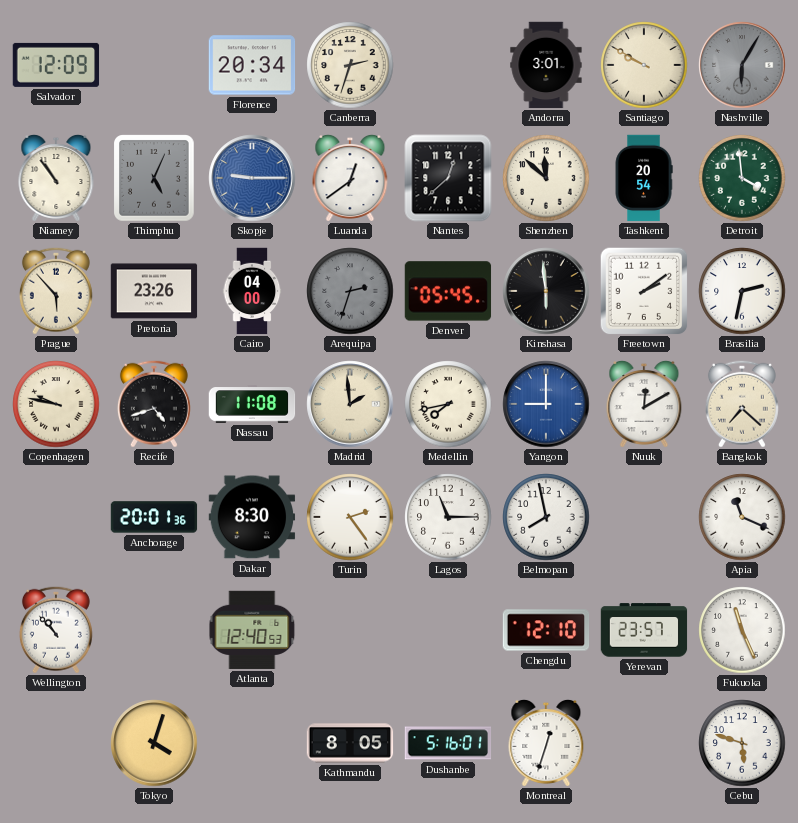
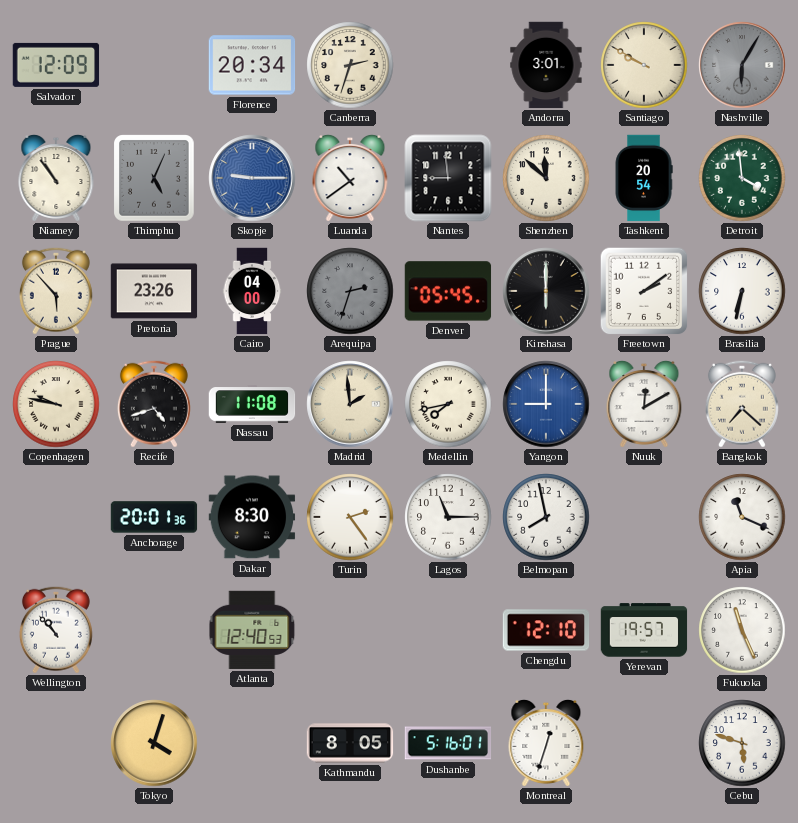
Luanda: 12:39 -> 10:39
Nantes: 12:38 -> 8:59
Kinshasa: 5:59 -> 6:00
Brasilia: 2:32 -> 6:32
Yerevan: 23:57 -> 19:57
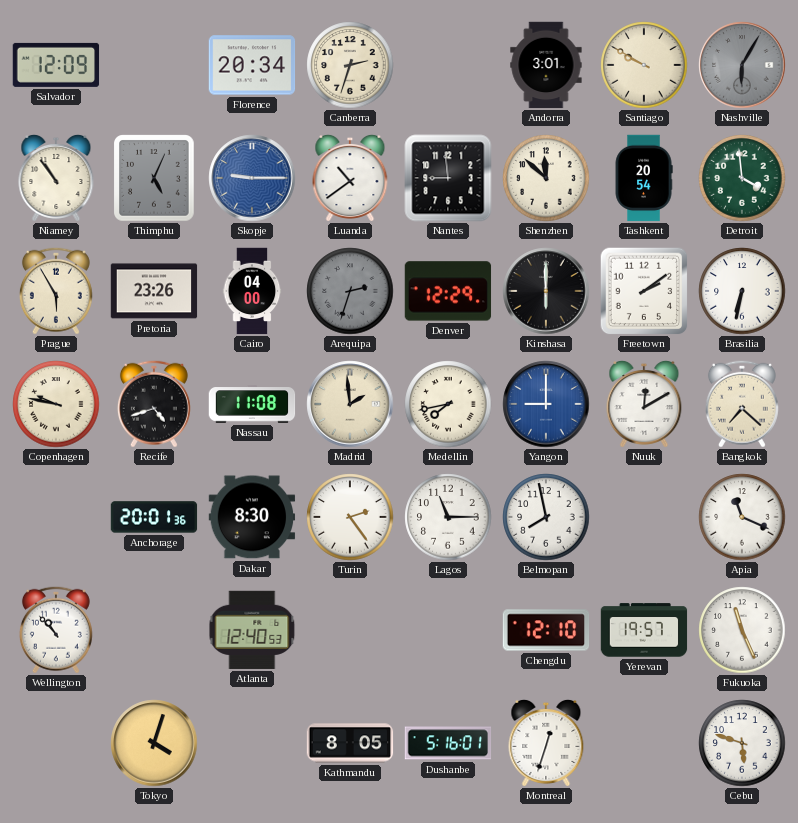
Prague: 5:53 -> 5:55
Denver: 05:45 -> 12:29
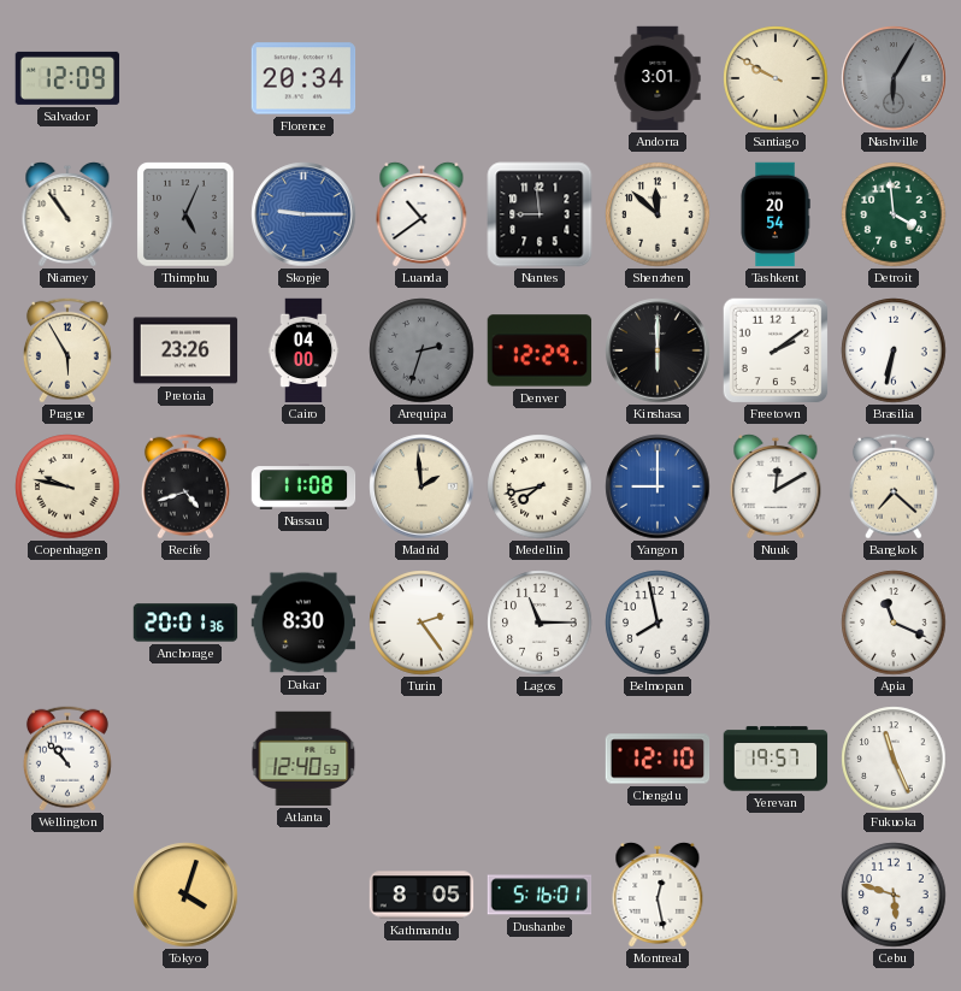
Canberra: 2:33 -> none
Montreal: 12:33 -> 12:28
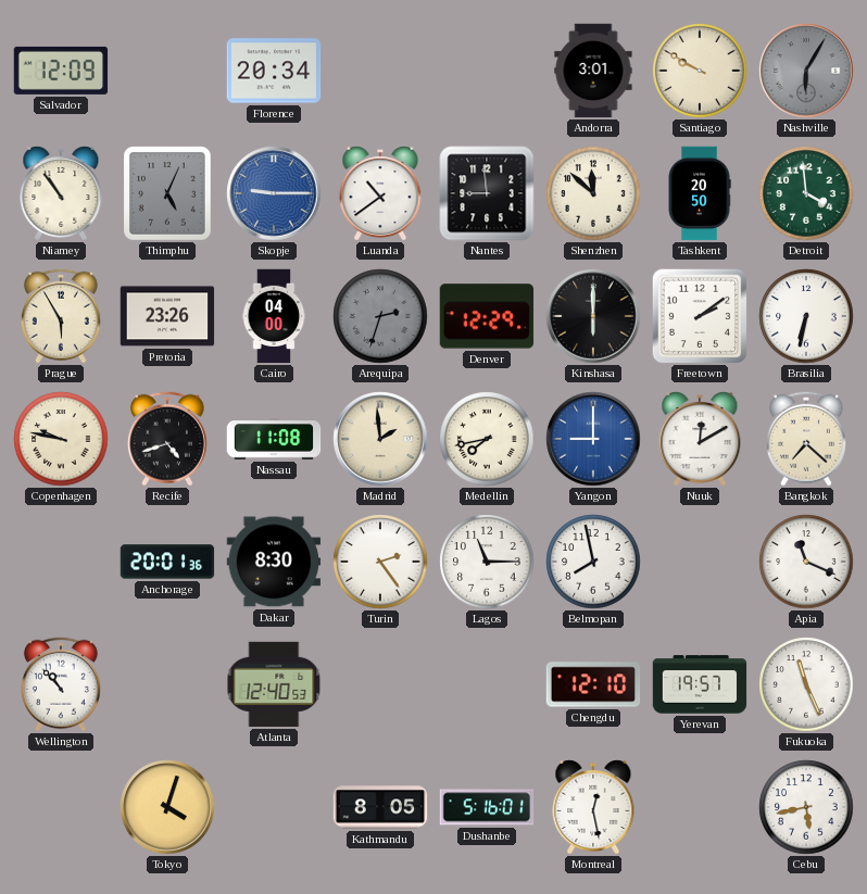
Tashkent: 20:54 -> 20:50
Cebu: 5:48 -> 5:43
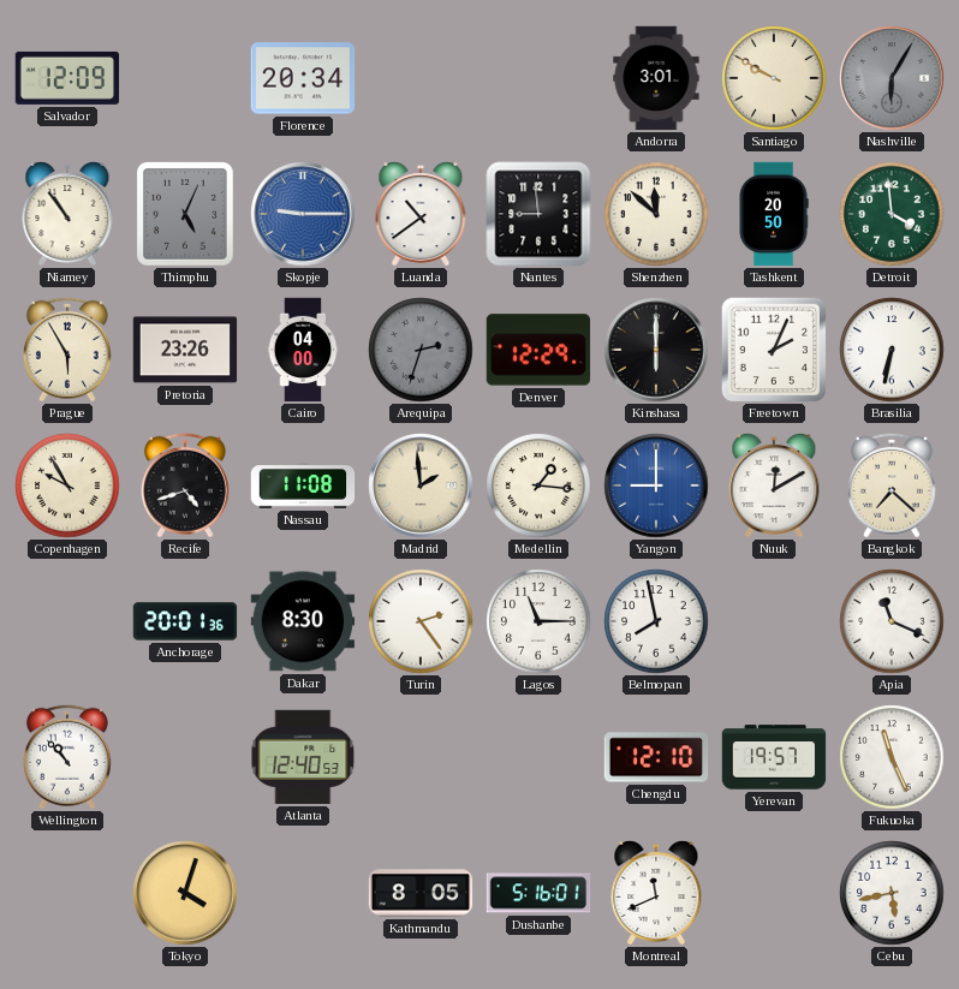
Freetown: 2:09 -> 2:04
Copenhagen: 9:47 -> 9:55
Medellin: 7:43 -> 1:16
Montreal: 12:28 -> 11:41
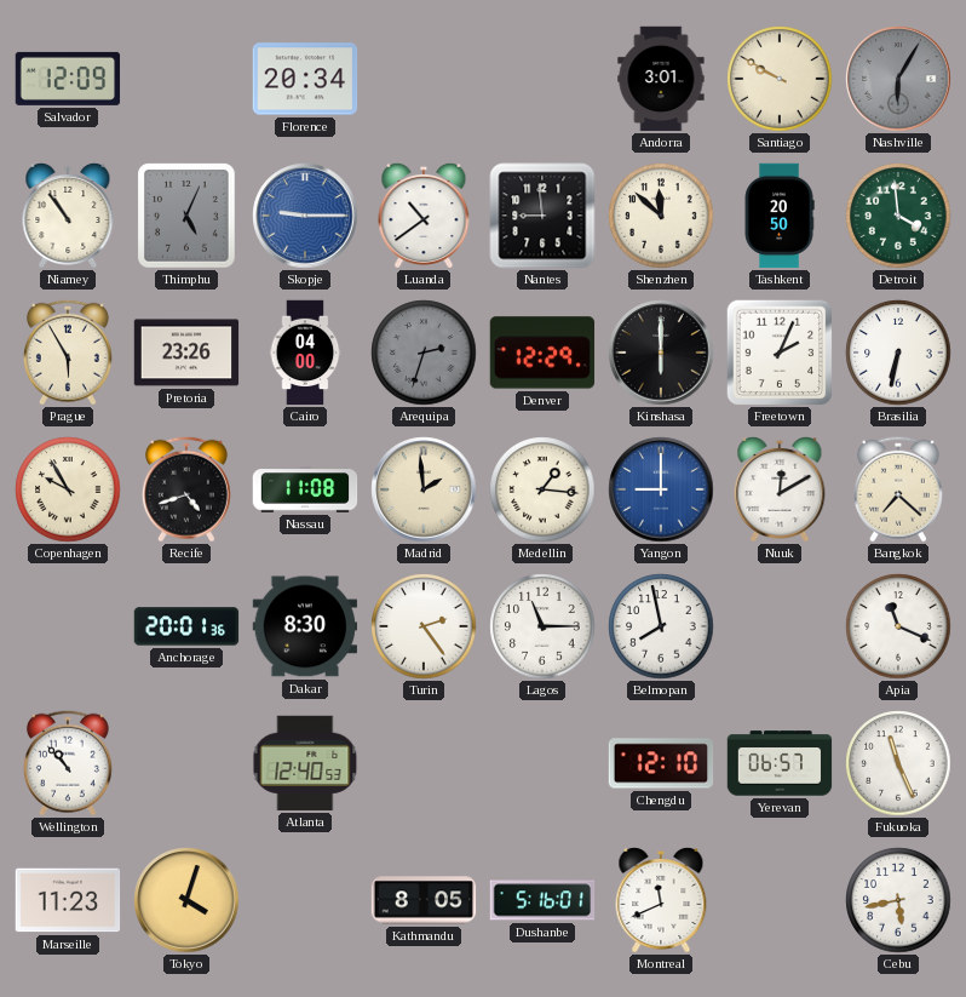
Yerevan: 19:57 -> 06:57
Marseille: none -> 11:23
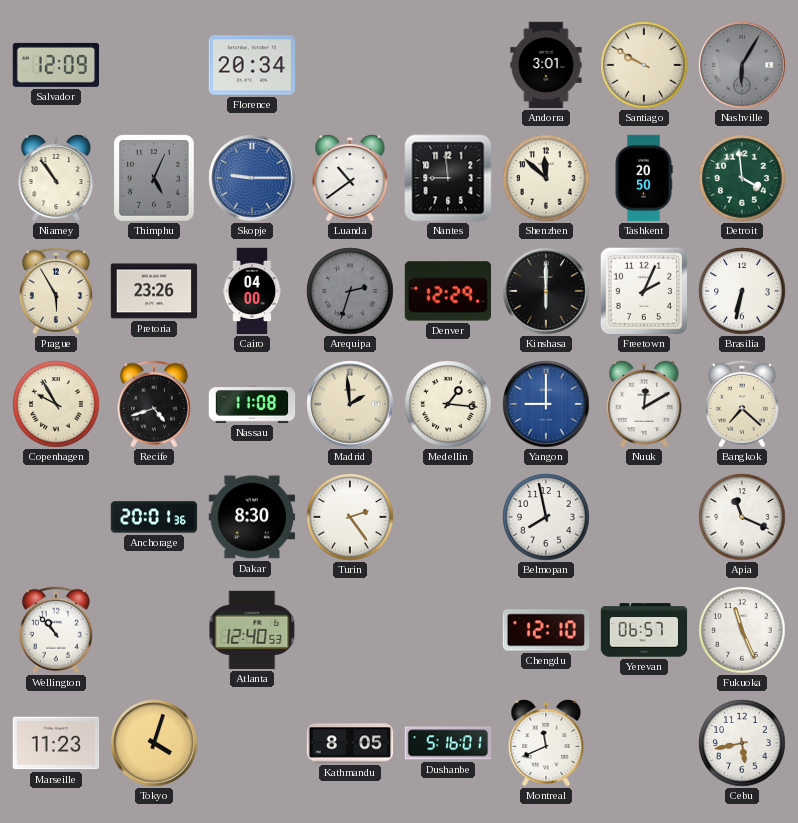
Lagos: 11:15 -> none
